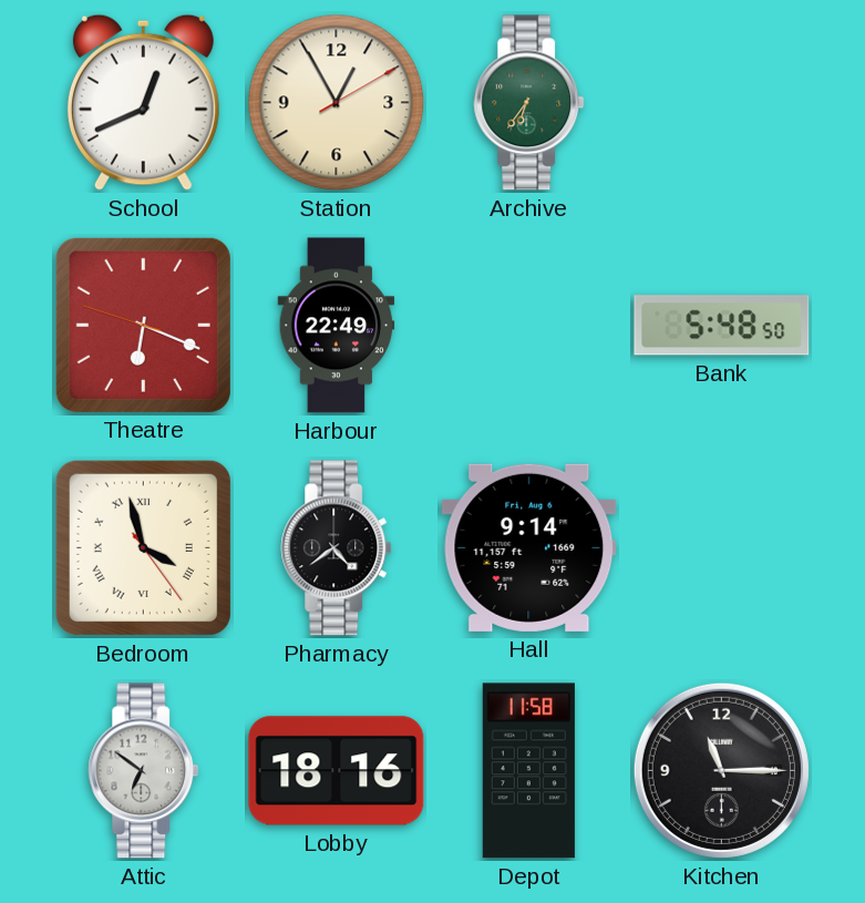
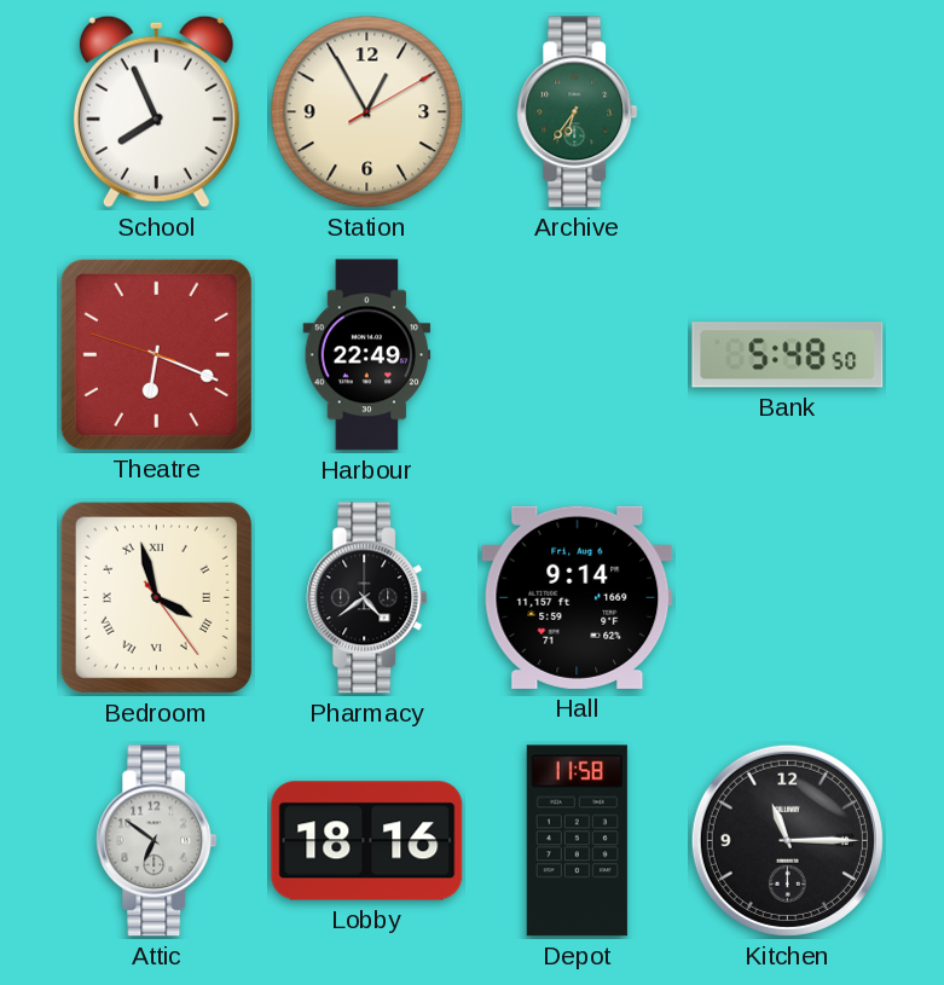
School: 12:41 -> 7:56
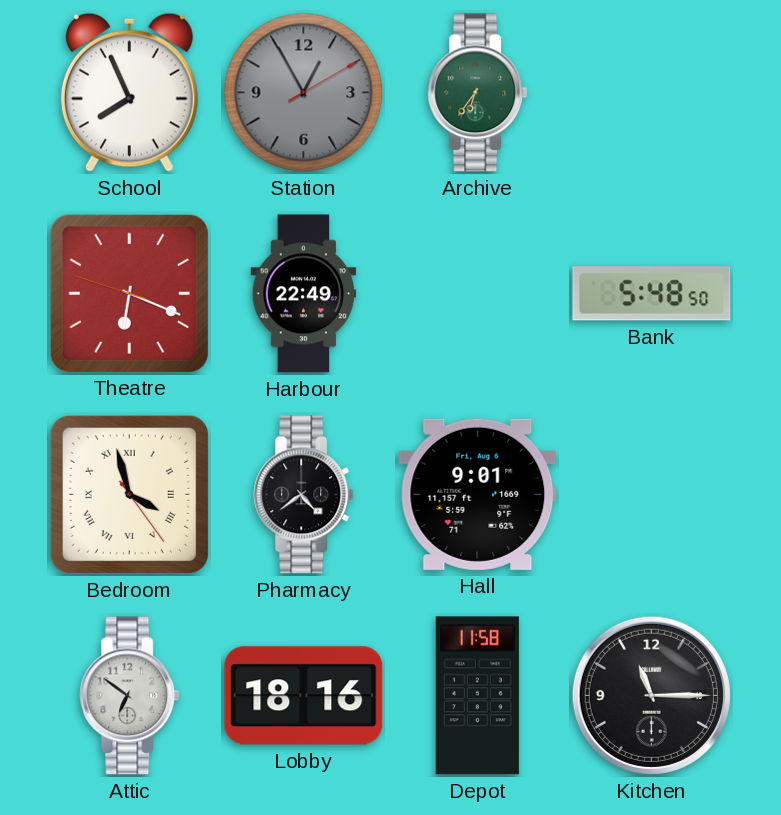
Station dial: cream -> grey
Hall: 9:14 -> 9:01
